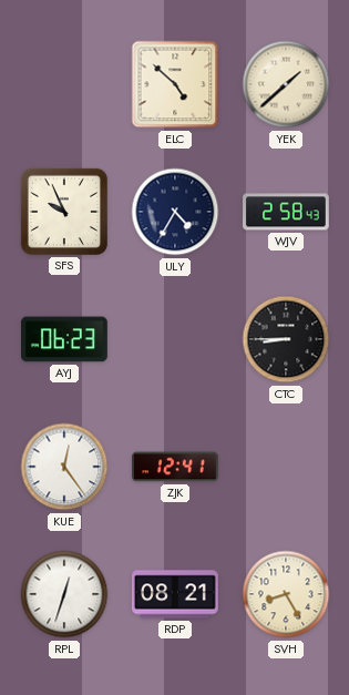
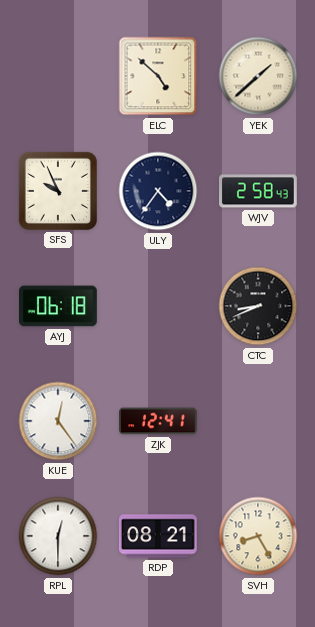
ULY: 4:35 -> 4:36
AYJ: 06:23 -> 06:18
CTC: 8:45 -> 8:41
RPL: 12:33 -> 12:30
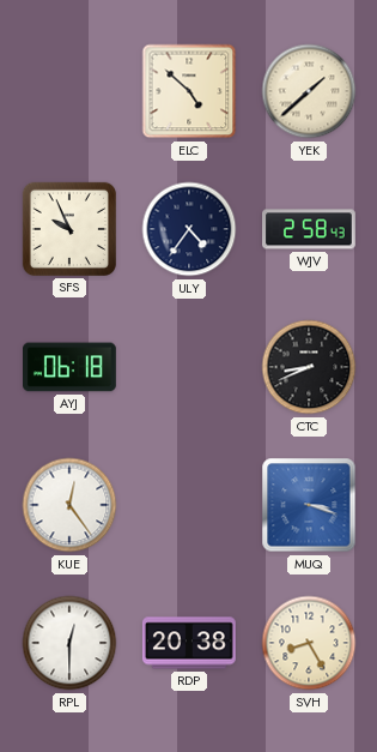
ZJK: 12:41 -> none
MUQ: none -> 3:18
RDP: 08:21 -> 20:38
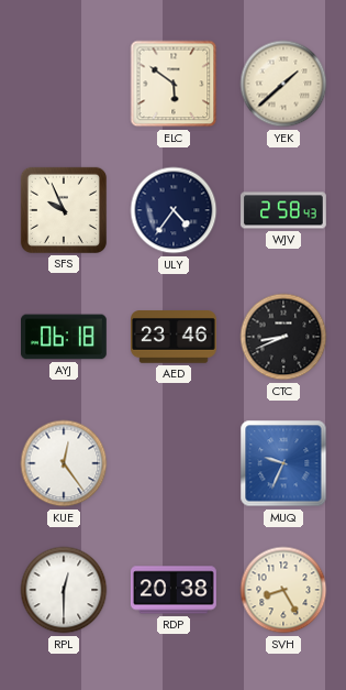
ELC: 4:52 -> 5:51
AED: none -> 23:46
MUQ: 3:18 -> 9:34
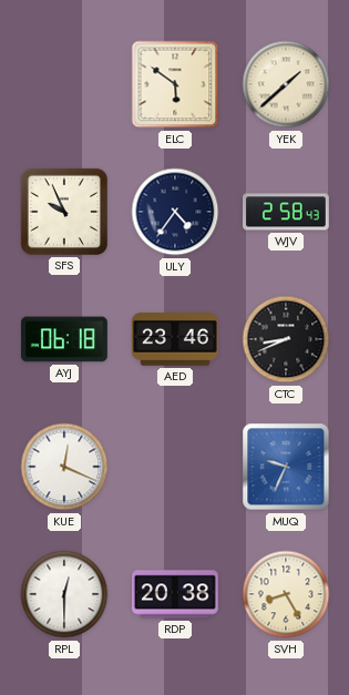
KUE: 12:24 -> 12:19
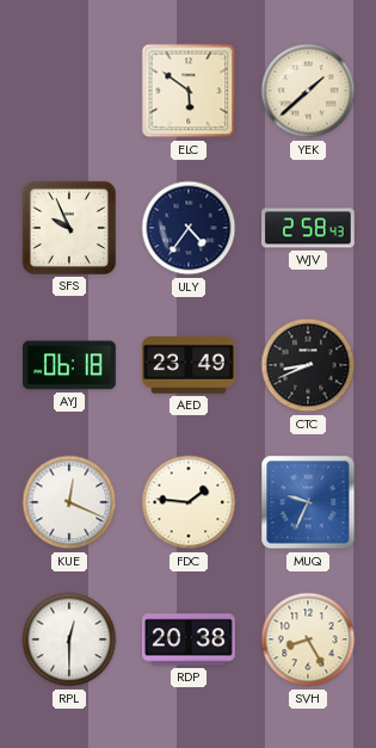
AED: 23:46 -> 23:49
FDC: none -> 1:46
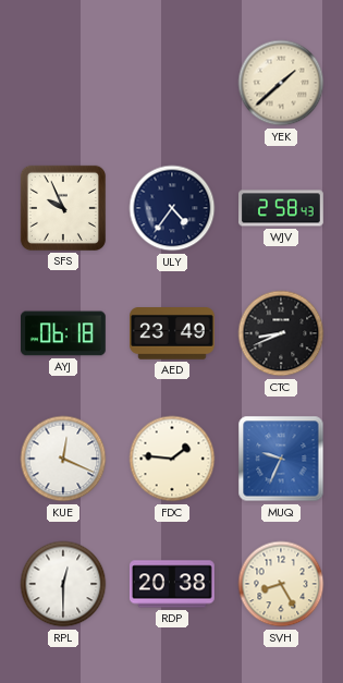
ELC: 5:51 -> none
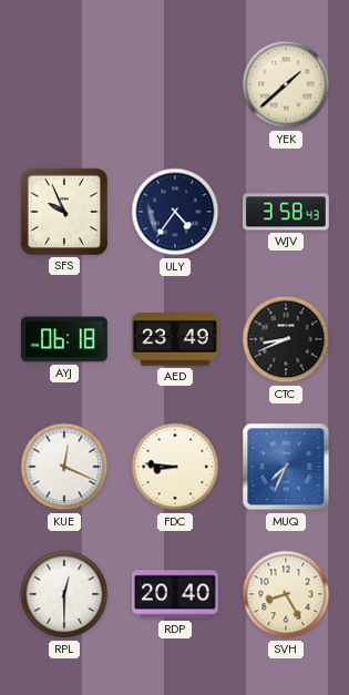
WJV: 2:58 -> 3:58
FDC: 1:46 -> 8:46
MUQ: 9:34 -> 7:34
RDP: 20:38 -> 20:40
